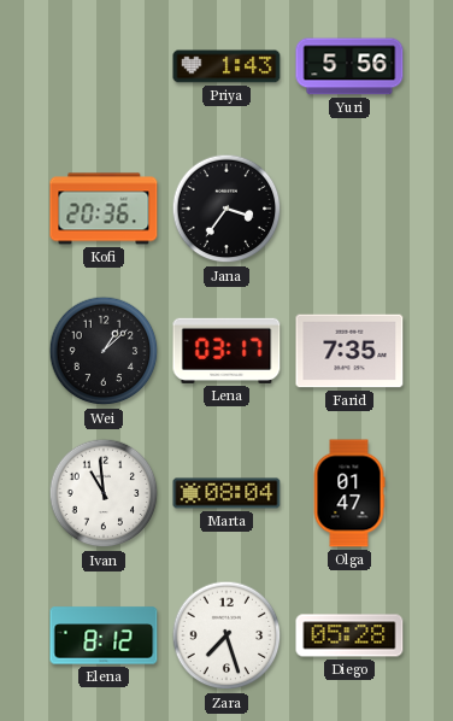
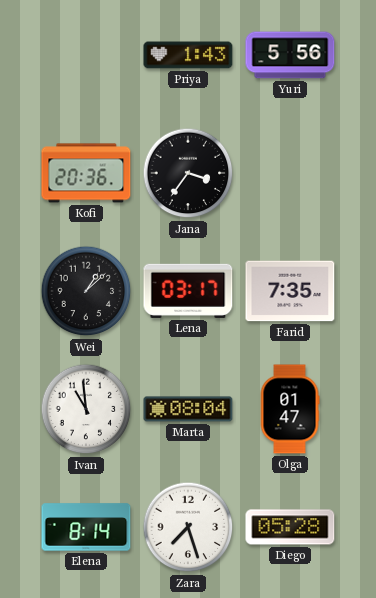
Elena: 8:12 -> 8:14
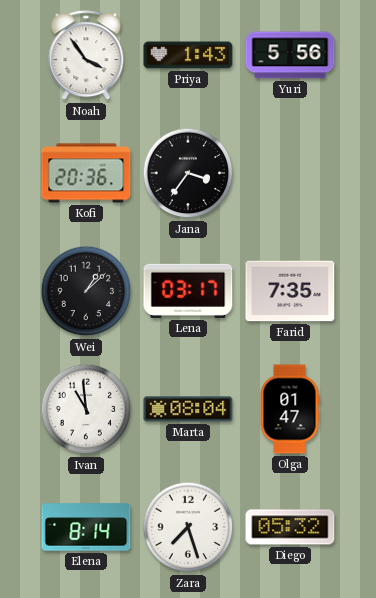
Noah: none -> 3:54
Diego: 05:28 -> 05:32
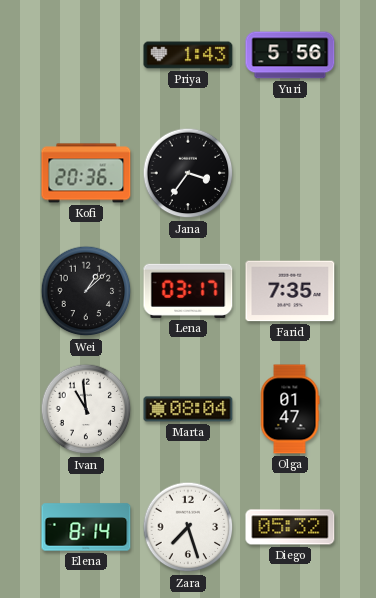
Noah: 3:54 -> none
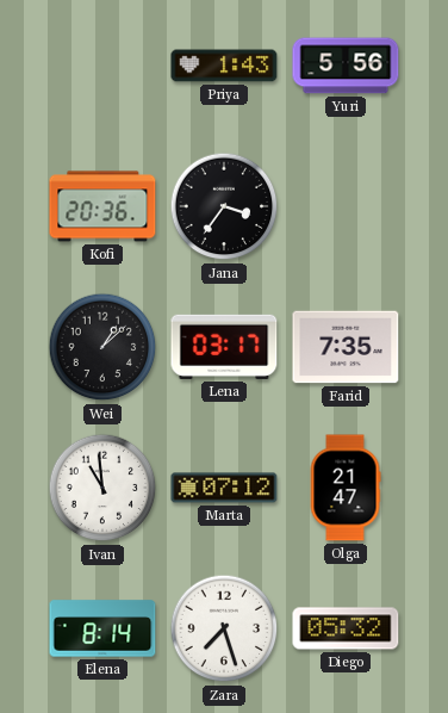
Marta: 08:04 -> 07:12
Olga: 01:47 -> 21:47
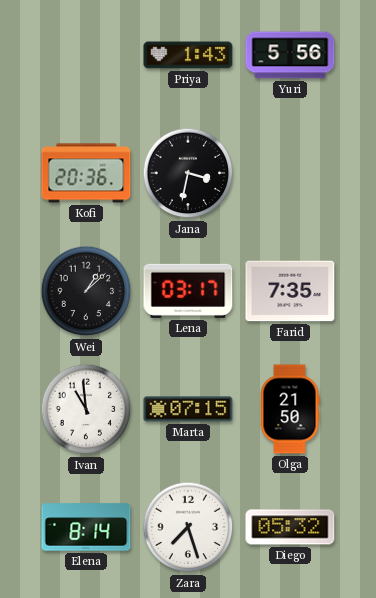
Jana: 3:36 -> 3:32
Marta: 07:12 -> 07:15
Olga: 21:47 -> 21:50
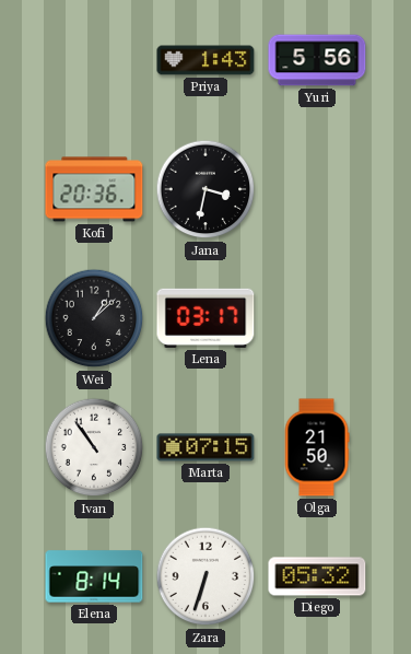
Farid: 7:35 -> none
Ivan: 10:59 -> 10:54
Zara: 7:27 -> 6:33
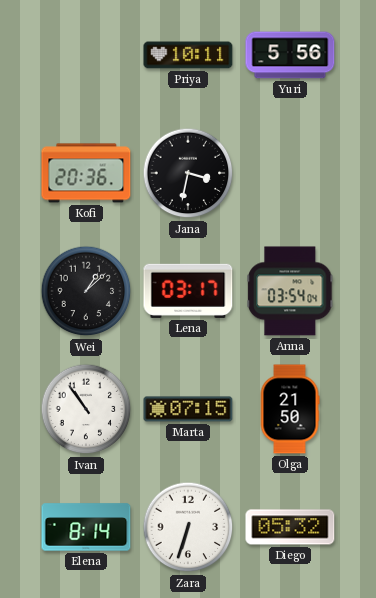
Priya: 1:43 -> 10:11
Anna: none -> 03:54
